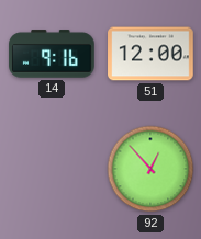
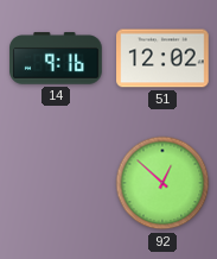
51: 12:00 -> 12:02
92: 12:53 -> 12:52
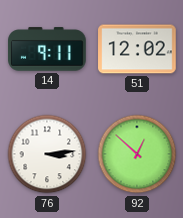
14: 9:16 -> 9:11
76: none -> 3:14
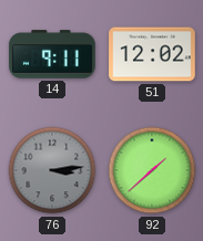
76 dial: white -> grey
92: 12:52 -> 1:38
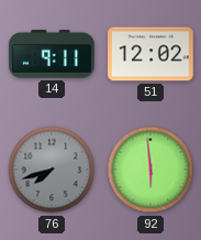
76: 3:14 -> 7:42
92: 1:38 -> 5:59
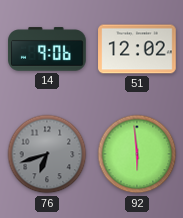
14: 9:11 -> 9:06
76: 7:42 -> 6:42
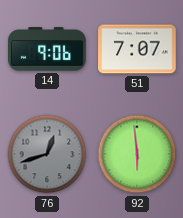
51: 12:02 -> 7:07
76: 6:42 -> 12:42
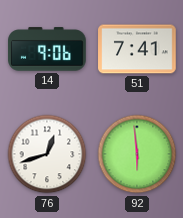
51: 7:07 -> 7:41
76 dial: grey -> white
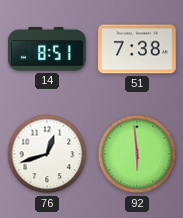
14: 9:06 -> 8:51
51: 7:41 -> 7:38
